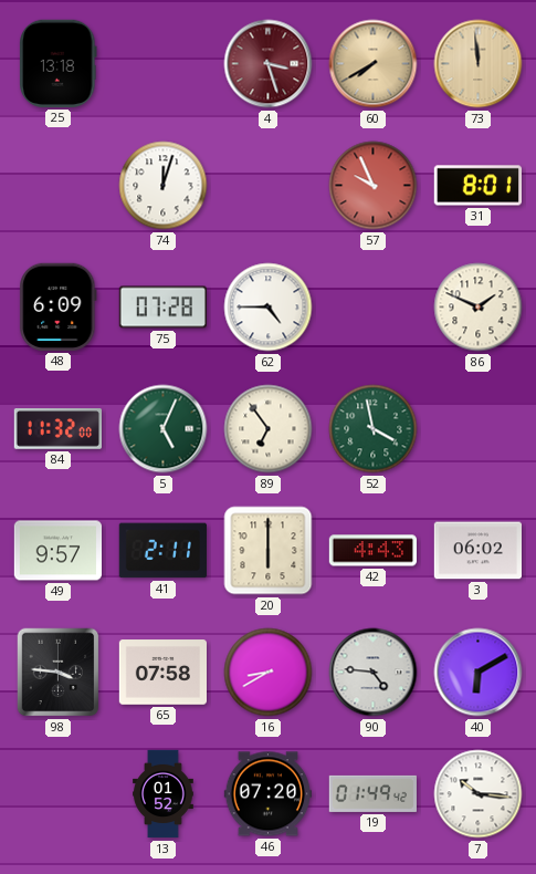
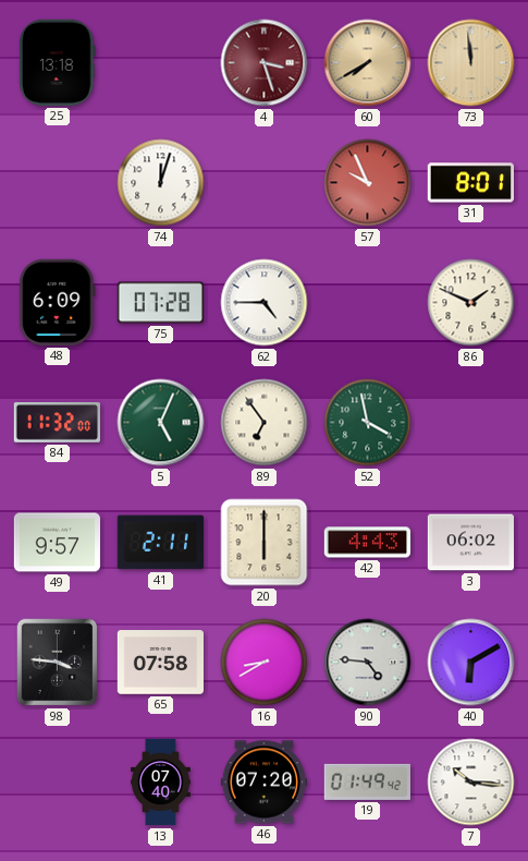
13: 01:52 -> 07:40
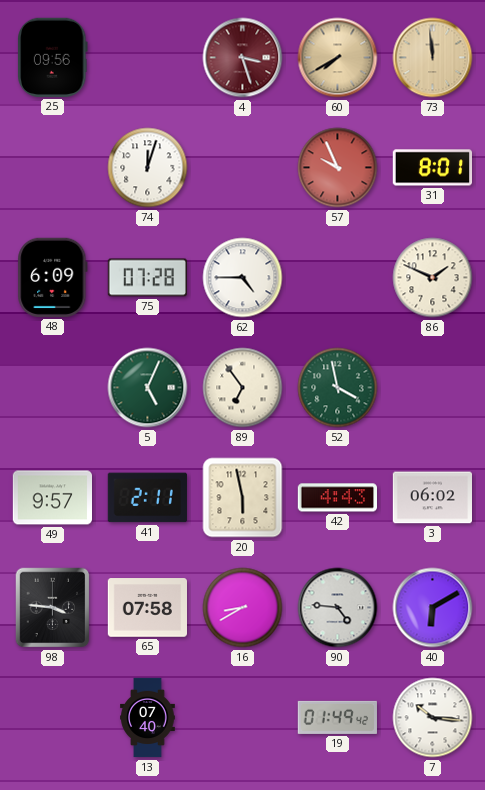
25: 13:18 -> 09:56
84: 11:32 -> none
20: 6:00 -> 5:58
46: 07:20 -> none
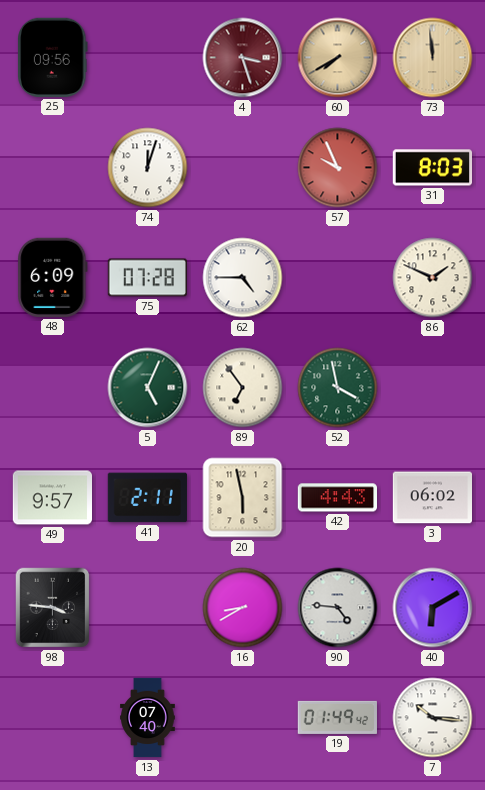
31: 8:01 -> 8:03
65: 07:58 -> none
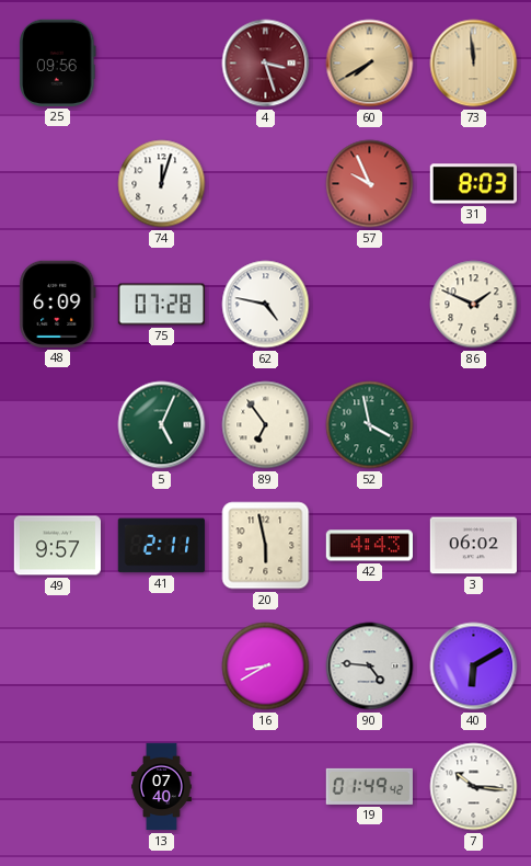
62: 4:45 -> 4:47
98: 3:46 -> none
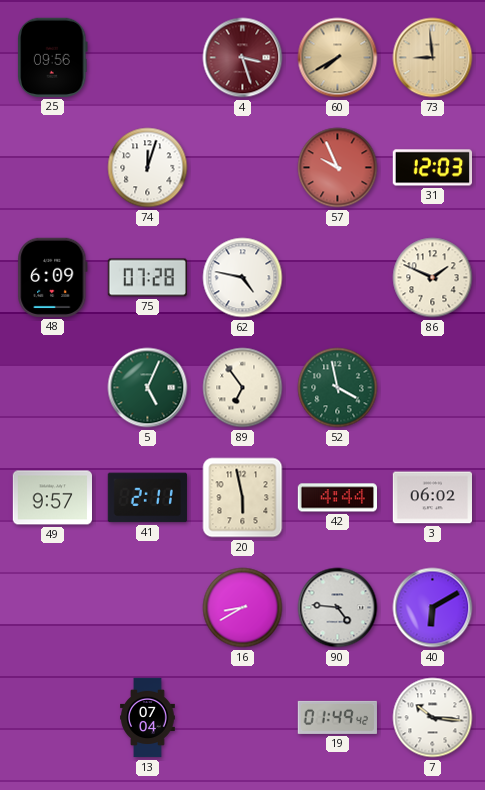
73: 11:59 -> 8:59
31: 8:03 -> 12:03
42: 4:43 -> 4:44
13: 07:40 -> 07:04
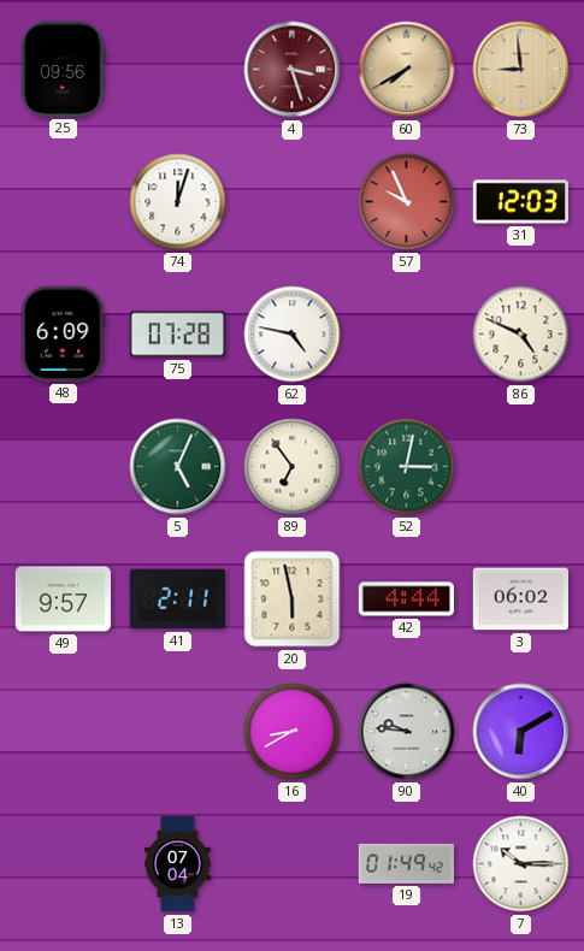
86: 1:49 -> 4:49
52: 3:58 -> 3:02
90: 4:46 -> 9:46
7: 10:16 -> 10:15
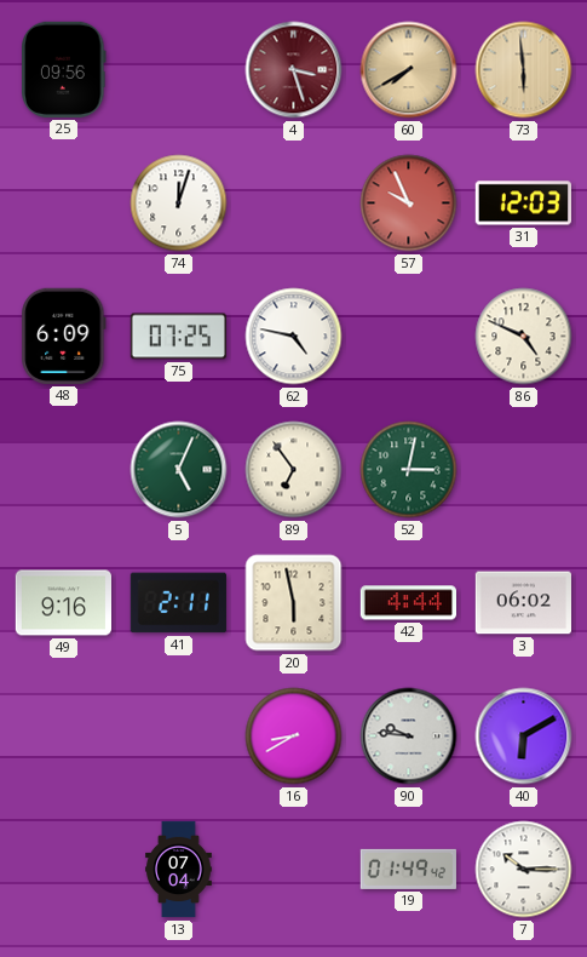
73: 8:59 -> 5:59
75: 07:28 -> 07:25
49: 9:57 -> 9:16
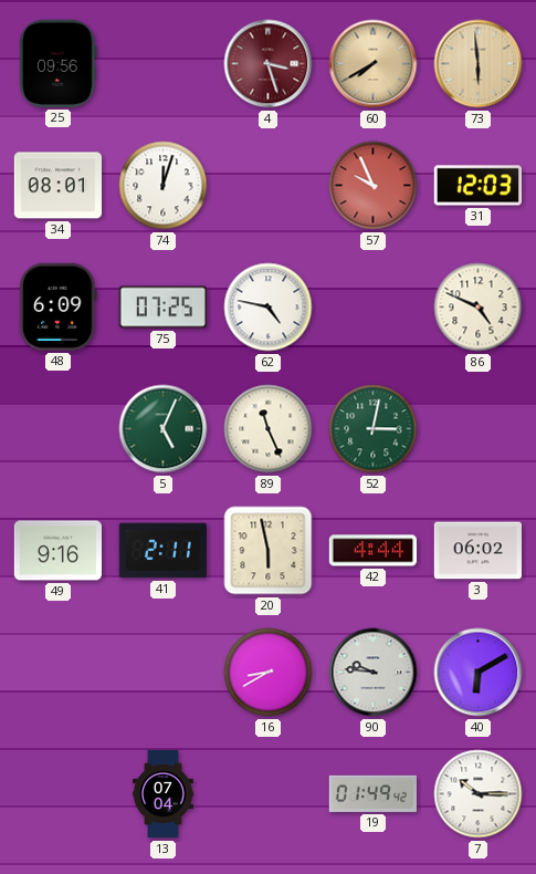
34: none -> 08:01
89: 6:54 -> 11:26
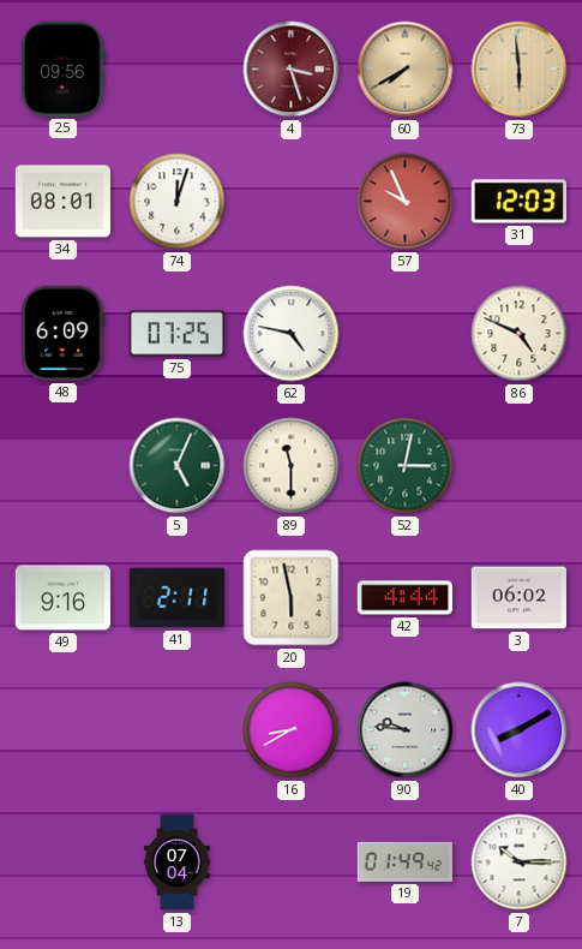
89: 11:26 -> 11:30
40: 6:10 -> 8:10
